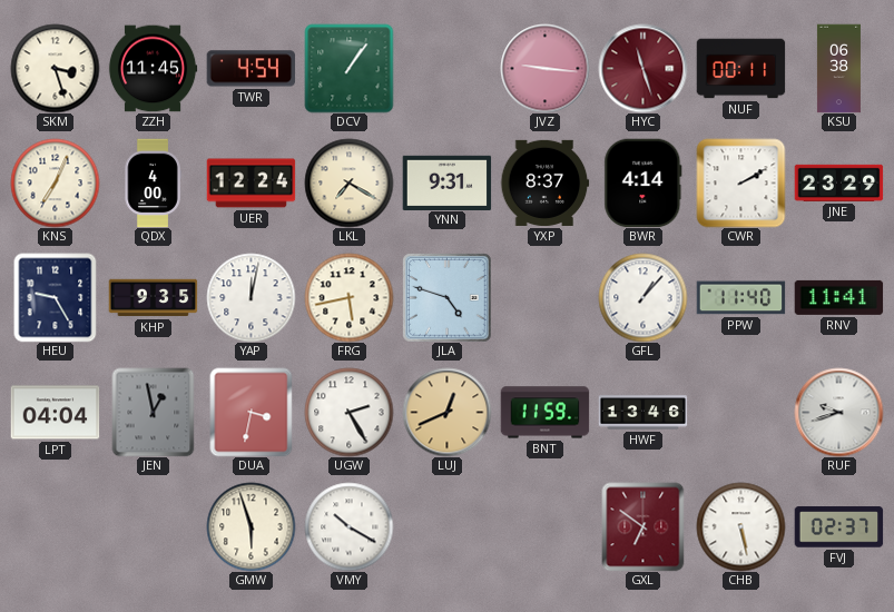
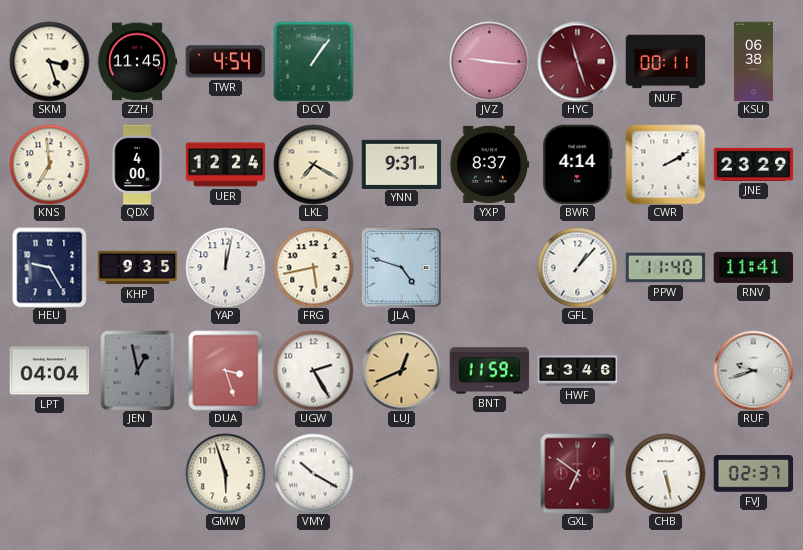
KNS: 7:04 -> 6:59
DUA: 3:32 -> 3:27
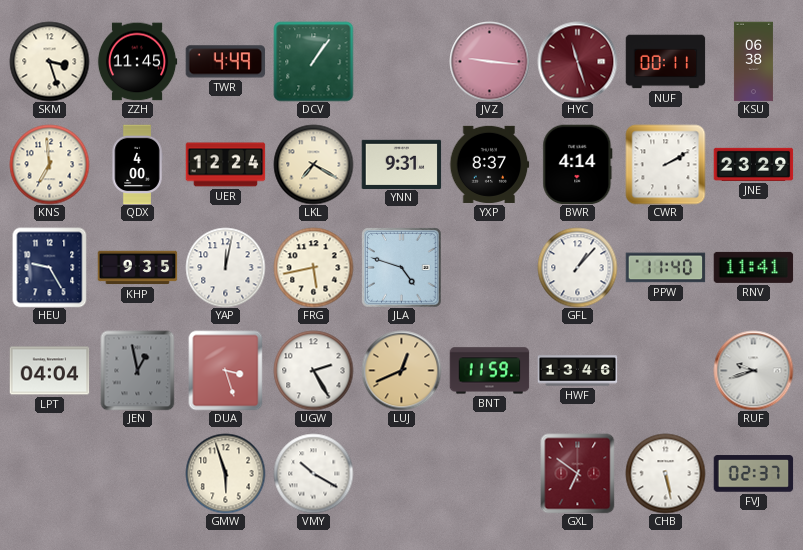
TWR: 4:54 -> 4:49
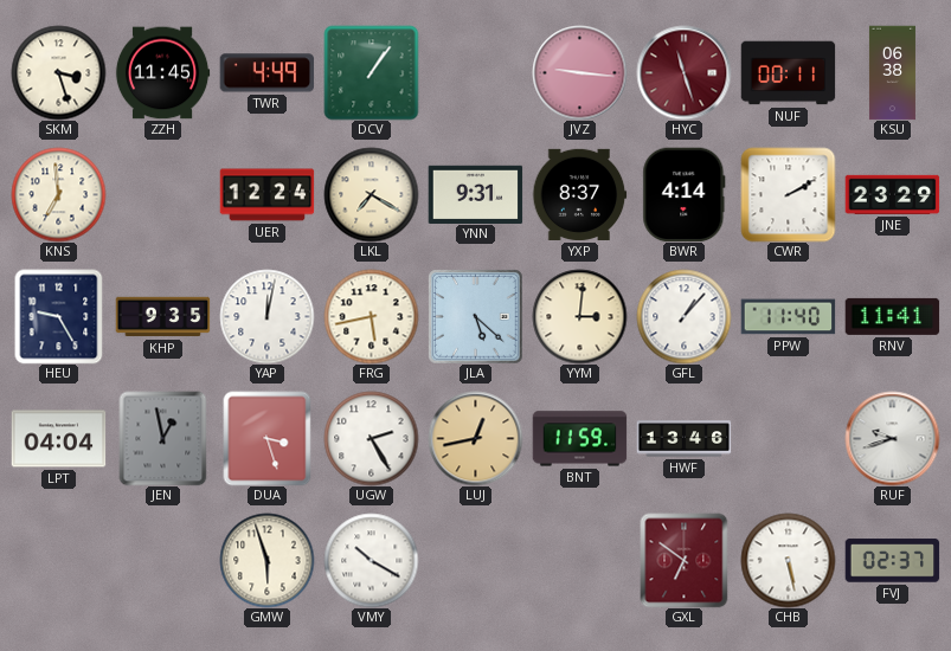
QDX: 4:00 -> none
JLA: 4:48 -> 5:22
YYM: none -> 3:01
LUJ: 12:41 -> 12:43
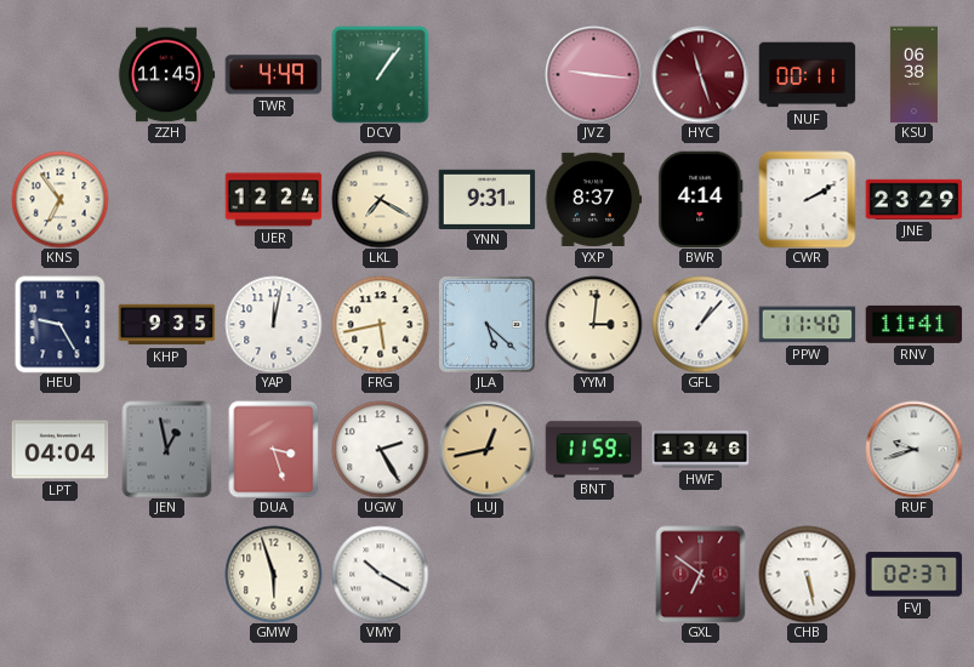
SKM: 3:27 -> none
KNS: 6:59 -> 6:54
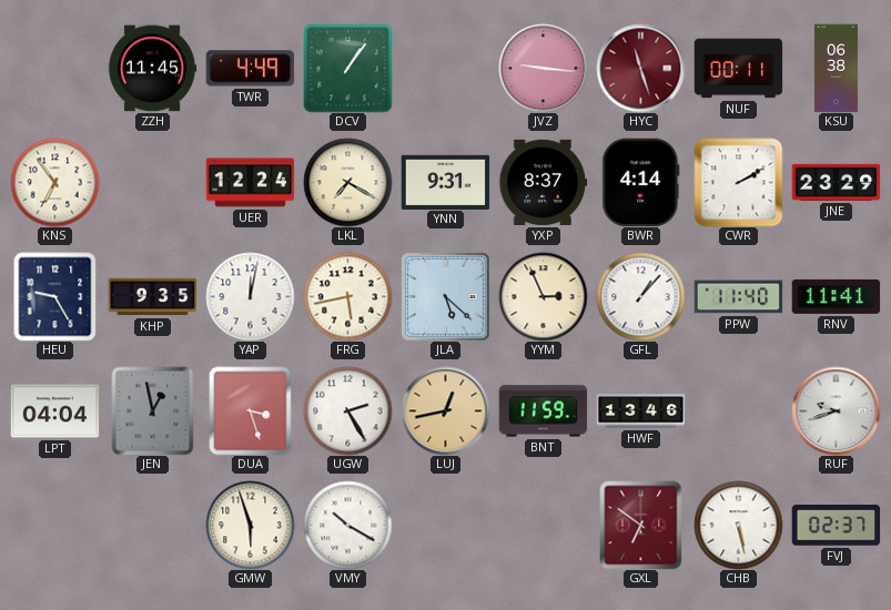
YYM: 3:01 -> 2:56
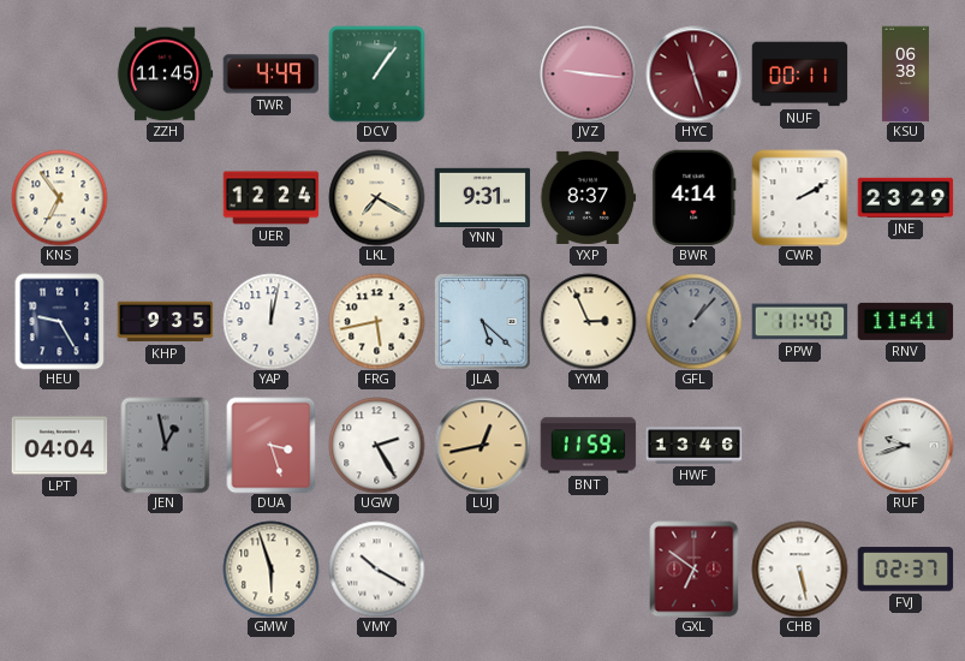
GFL dial: white -> grey
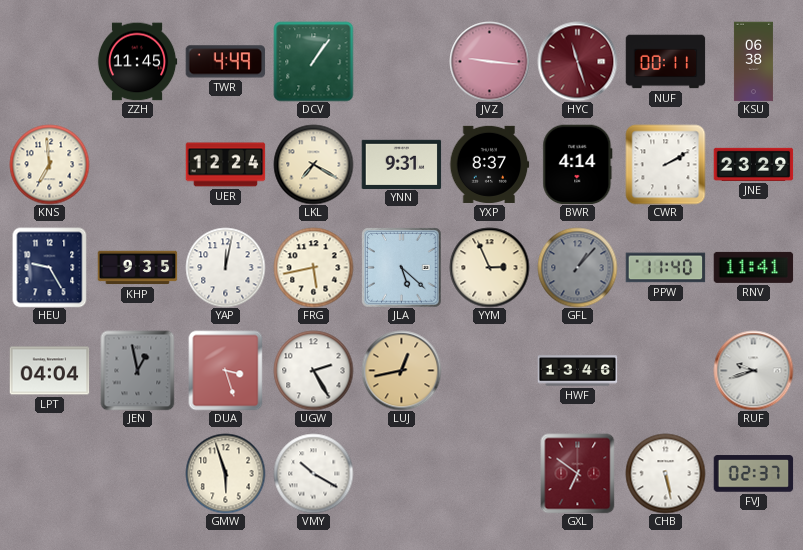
KNS: 6:54 -> 6:59
BNT: 11:59 -> none
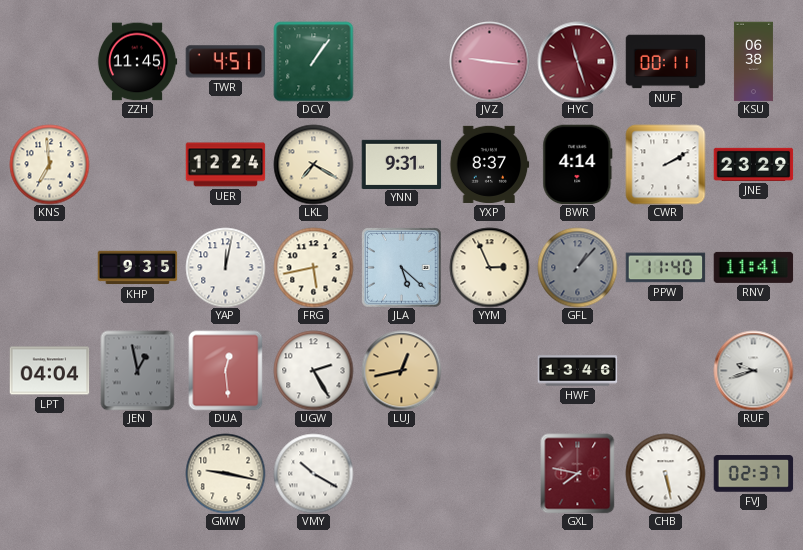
TWR: 4:49 -> 4:51
HEU: 9:25 -> none
DUA: 3:27 -> 12:29
GMW: 5:57 -> 9:17
GXL: 6:51 -> 7:47
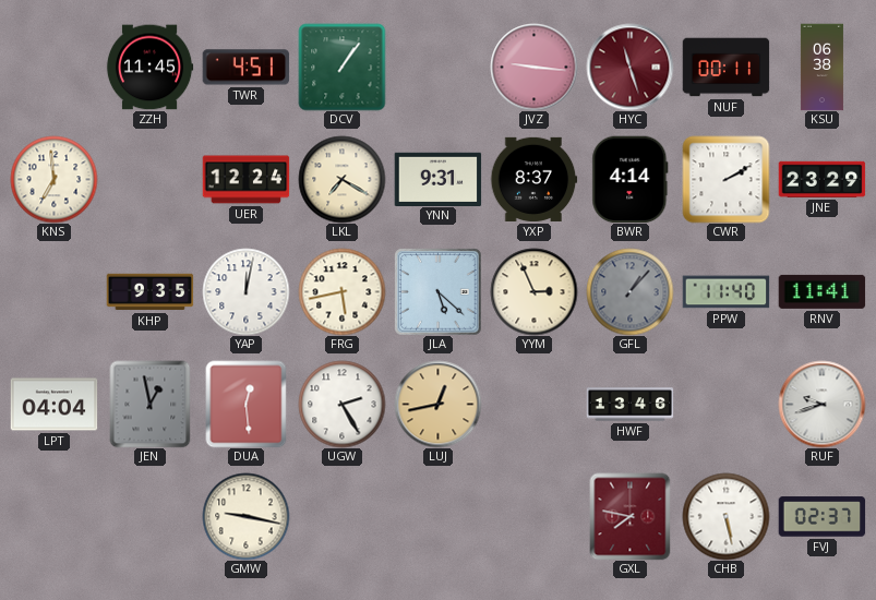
VMY: 10:20 -> none
